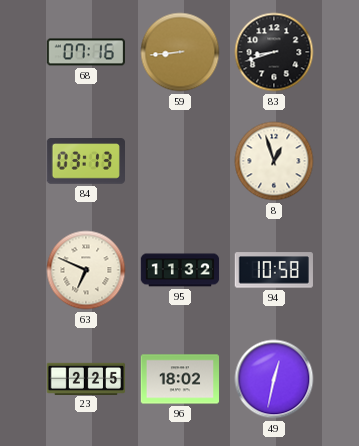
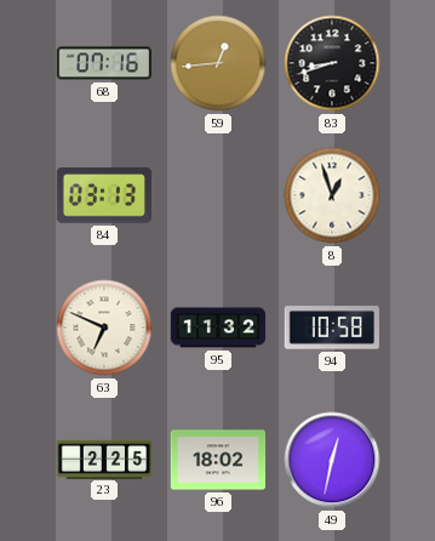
59: 8:44 -> 12:44
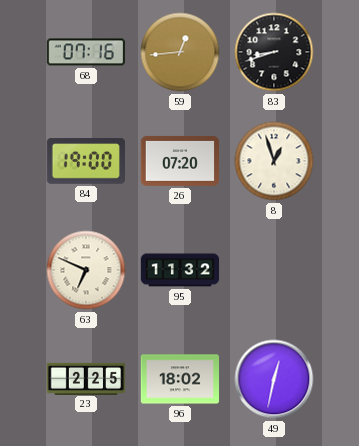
84: 03:13 -> 19:00
26: none -> 07:20
94: 10:58 -> none
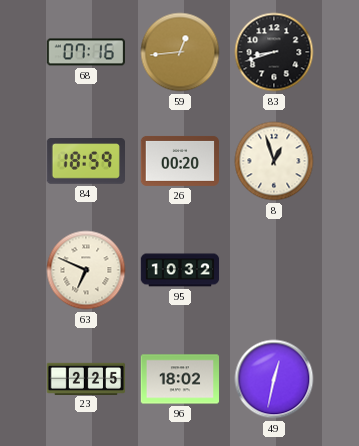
84: 19:00 -> 18:59
26: 07:20 -> 00:20
95: 11:32 -> 10:32
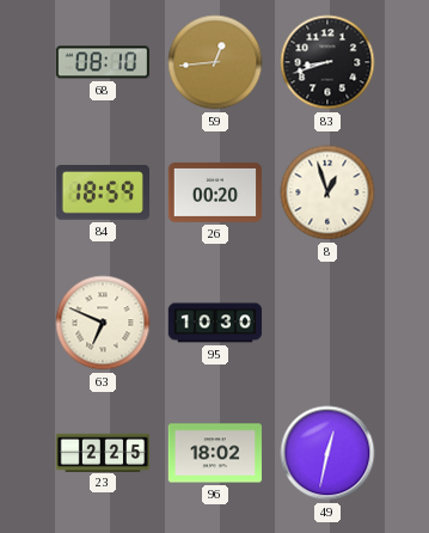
68: 07:16 -> 08:10
95: 10:32 -> 10:30
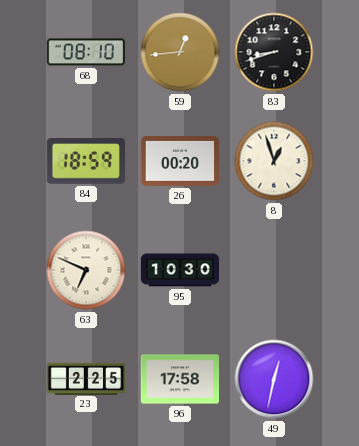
96: 18:02 -> 17:58
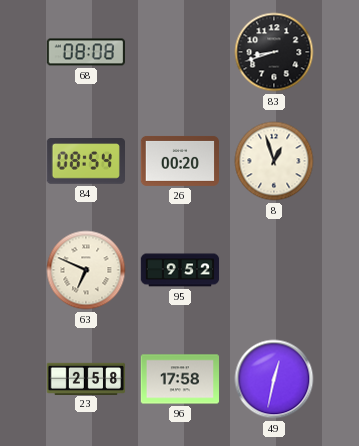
68: 08:10 -> 08:08
59: 12:44 -> none
84: 18:59 -> 08:54
95: 10:30 -> 9:52
23: 2:25 -> 2:58
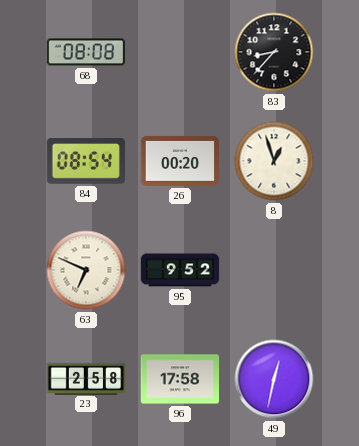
83: 8:42 -> 8:37
